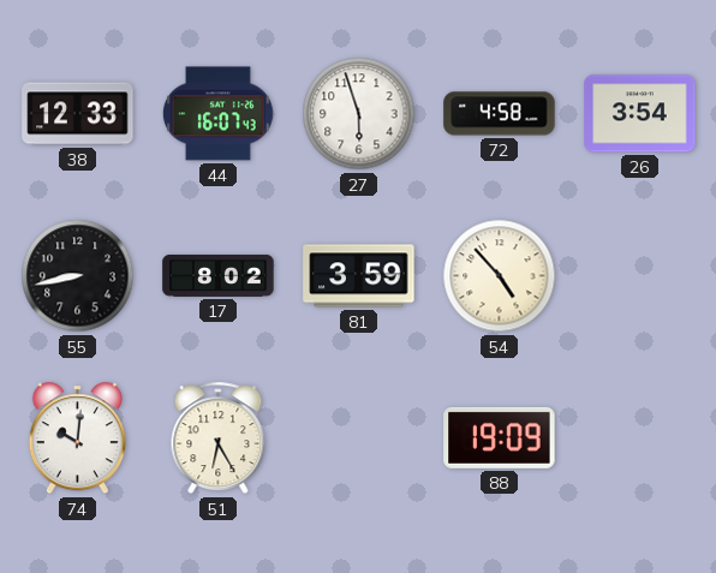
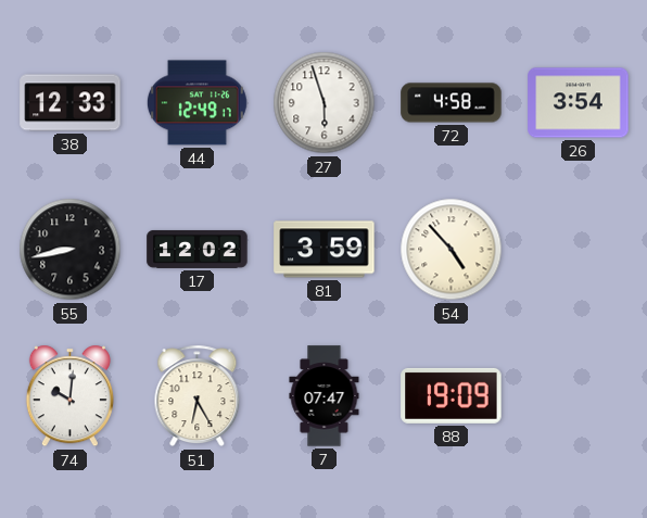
44: 16:07 -> 12:49
17: 8:02 -> 12:02
7: none -> 07:47
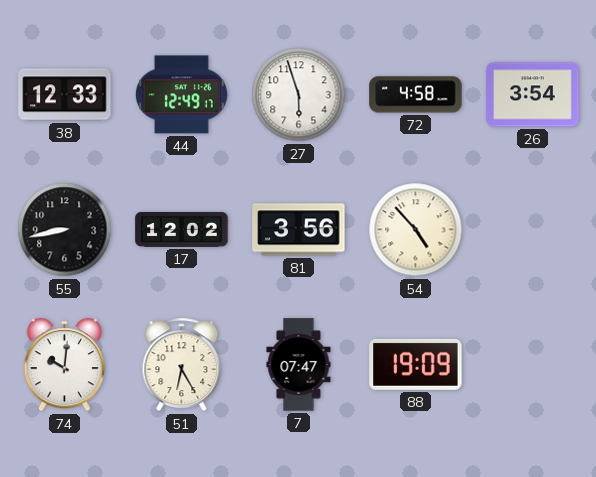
81: 3:59 -> 3:56
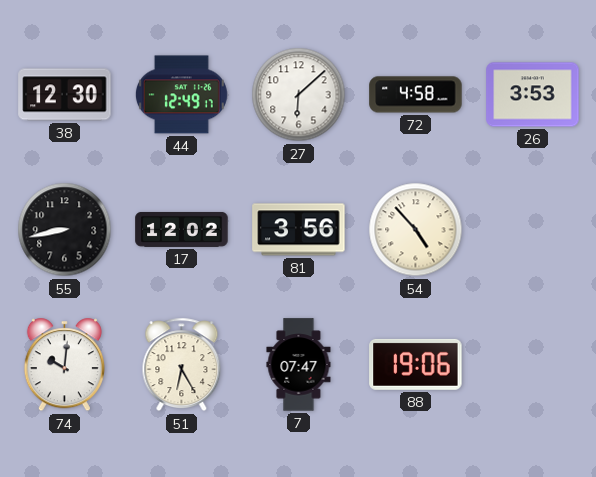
38: 12:33 -> 12:30
27: 5:57 -> 6:08
26: 3:54 -> 3:53
88: 19:09 -> 19:06
